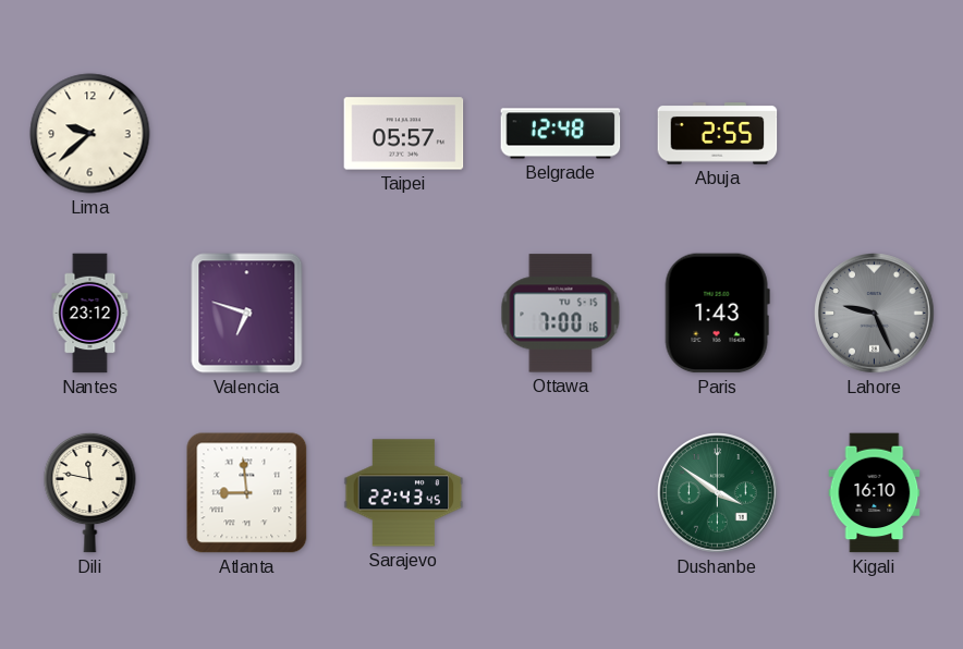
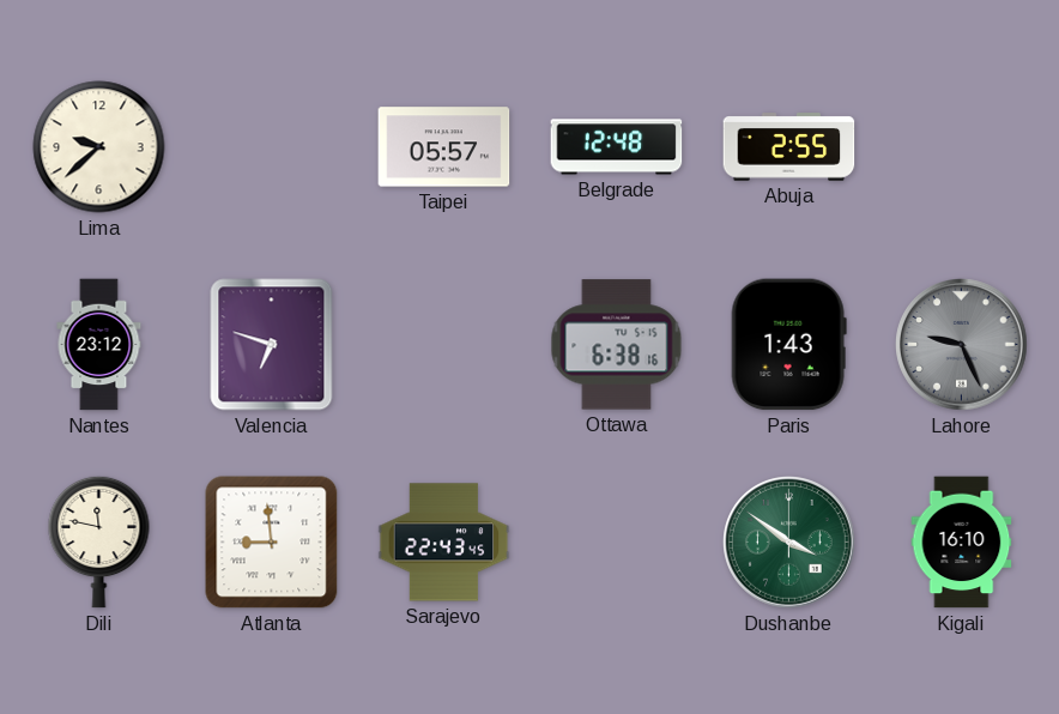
Ottawa: 7:00 -> 6:38
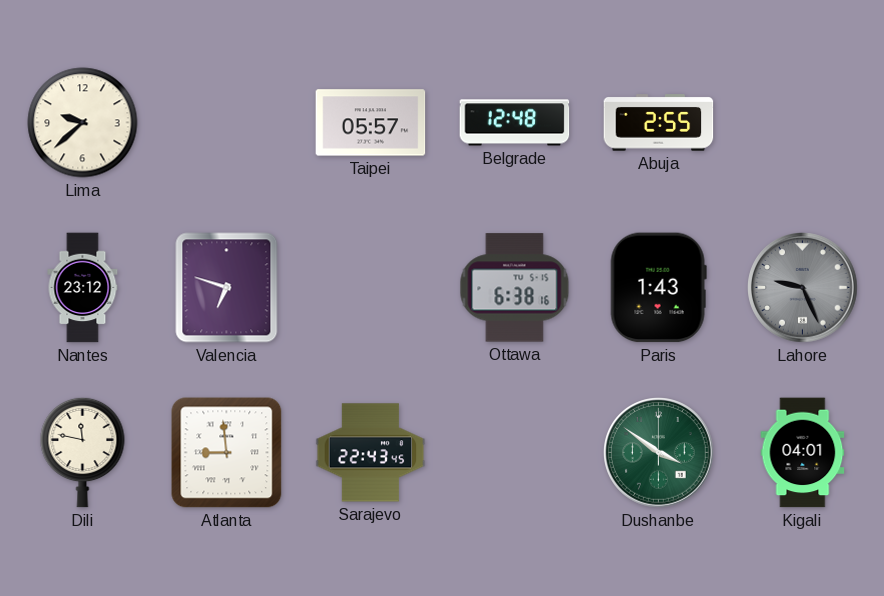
Kigali: 16:10 -> 04:01
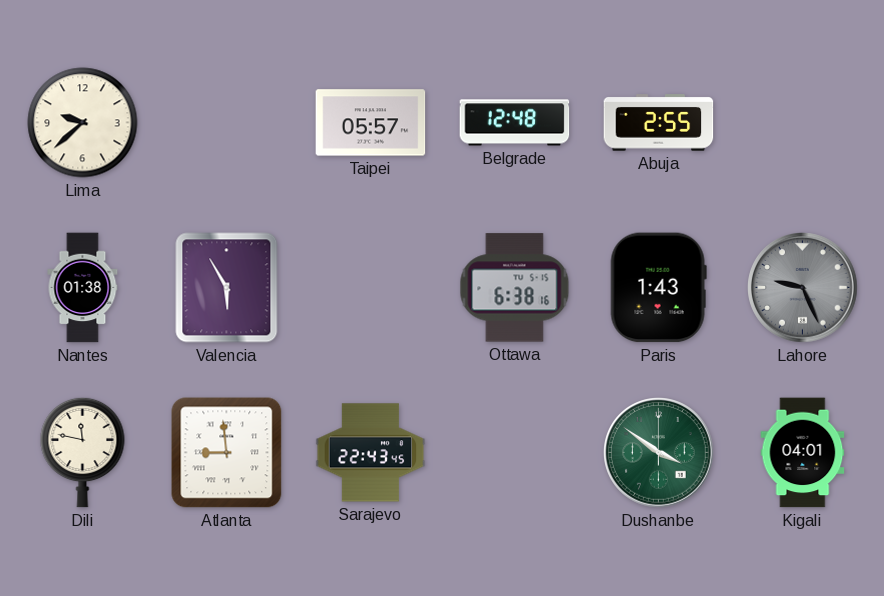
Nantes: 23:12 -> 01:38
Valencia: 6:48 -> 5:55
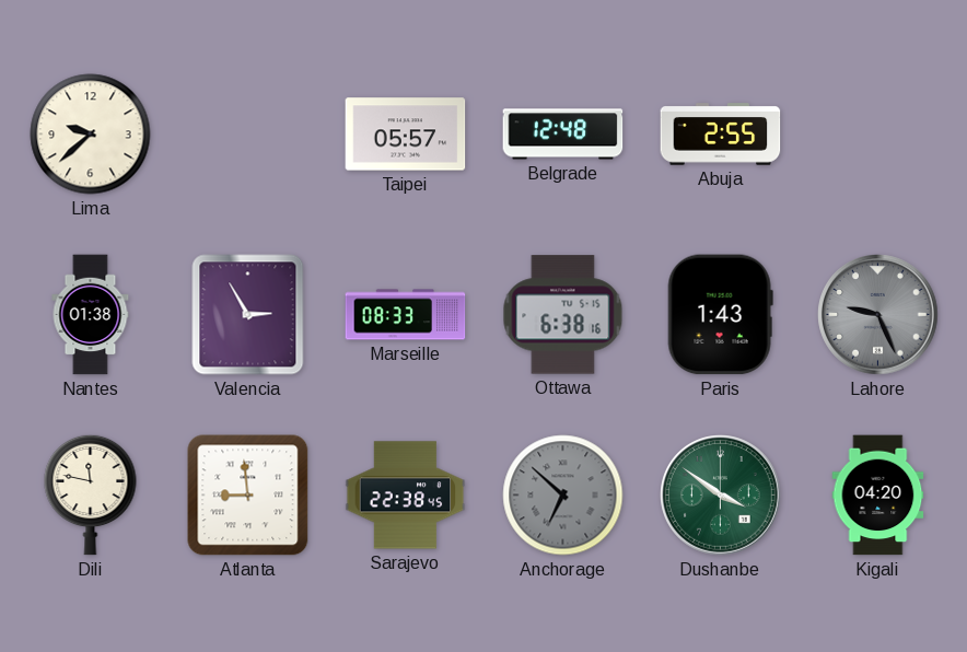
Valencia: 5:55 -> 2:55
Marseille: none -> 08:33
Sarajevo: 22:43 -> 22:38
Anchorage: none -> 6:52
Kigali: 04:01 -> 04:20
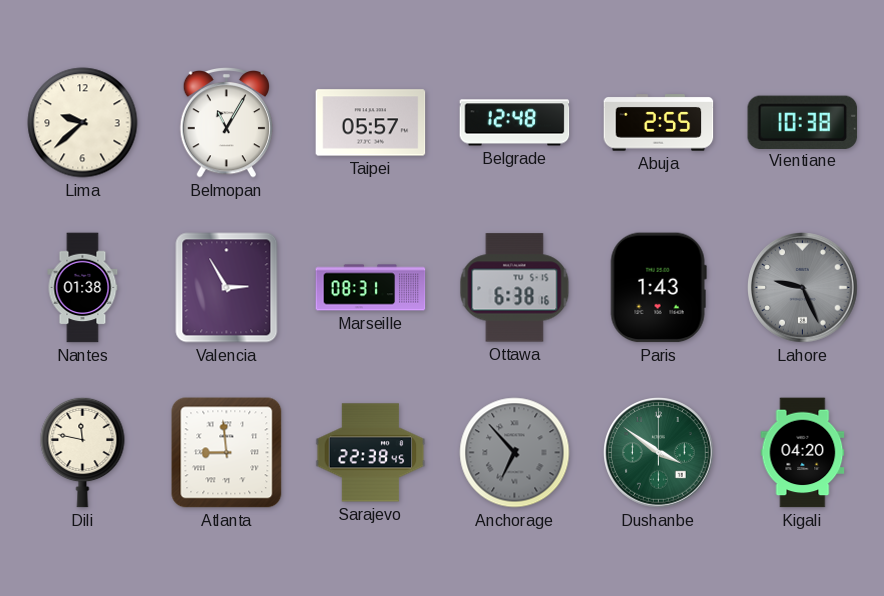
Belmopan: none -> 11:05
Vientiane: none -> 10:38
Marseille: 08:33 -> 08:31
Anchorage: 6:52 -> 6:53
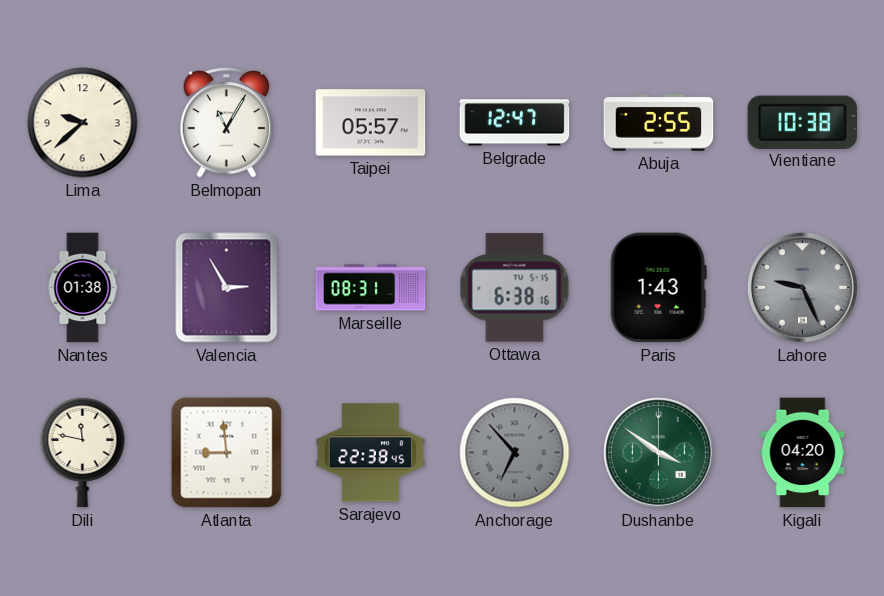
Belgrade: 12:48 -> 12:47
